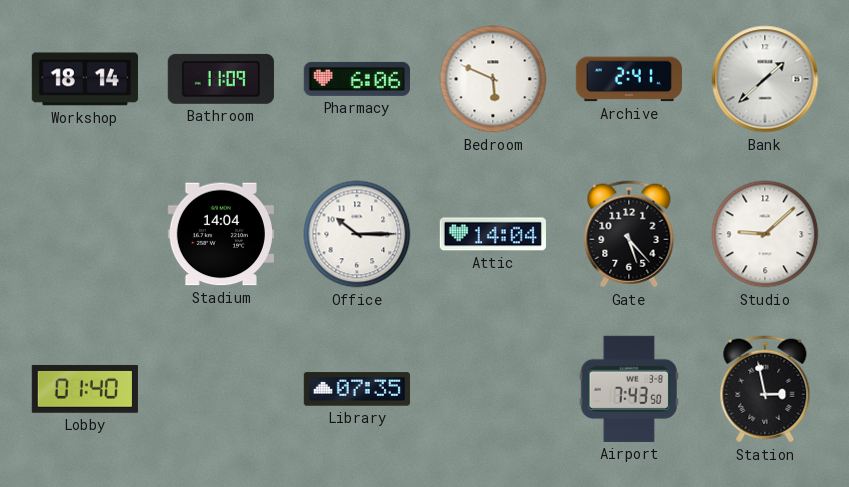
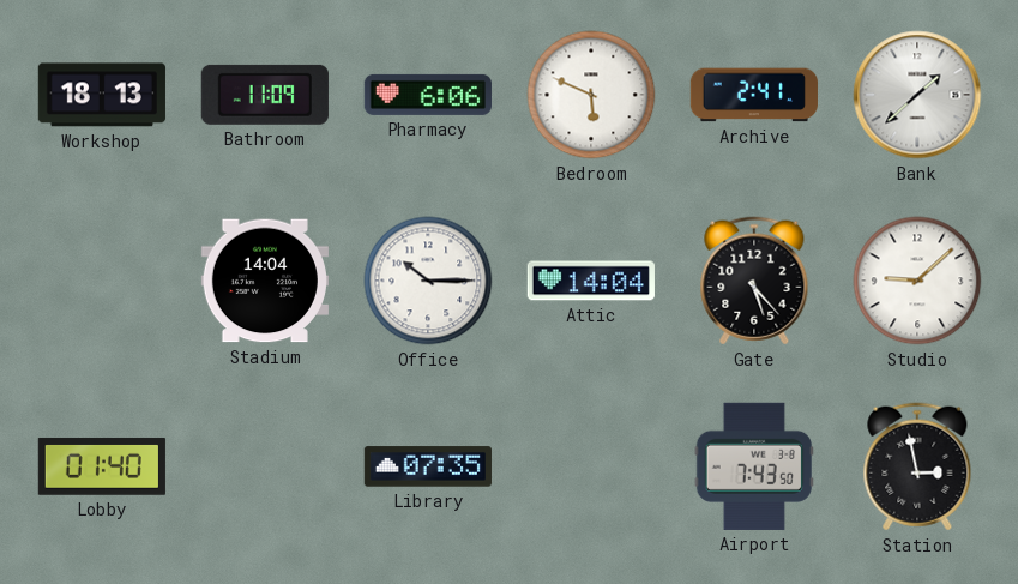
Workshop: 18:14 -> 18:13
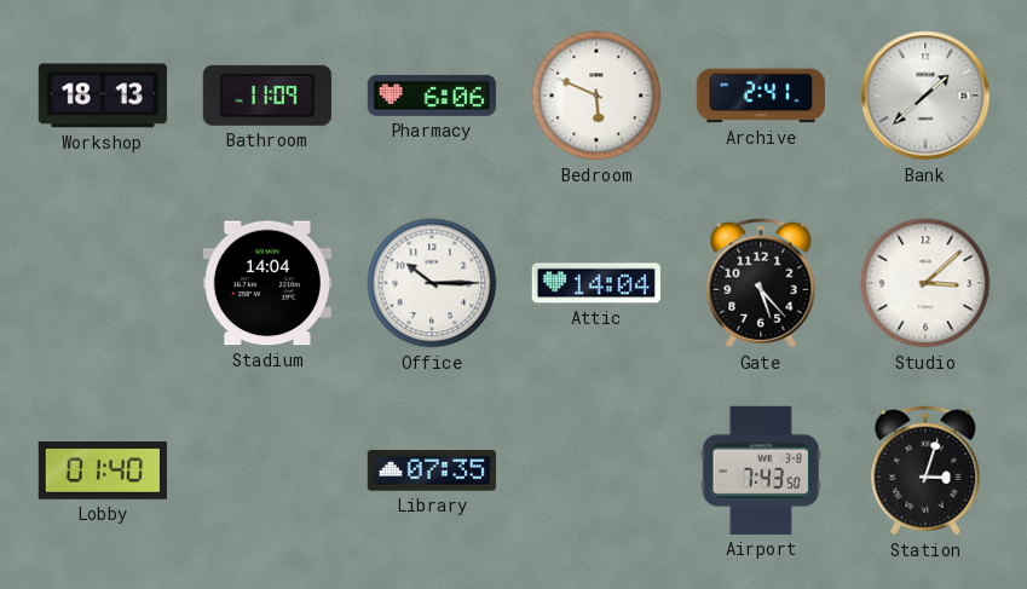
Studio: 9:08 -> 3:08
Station: 2:58 -> 3:03
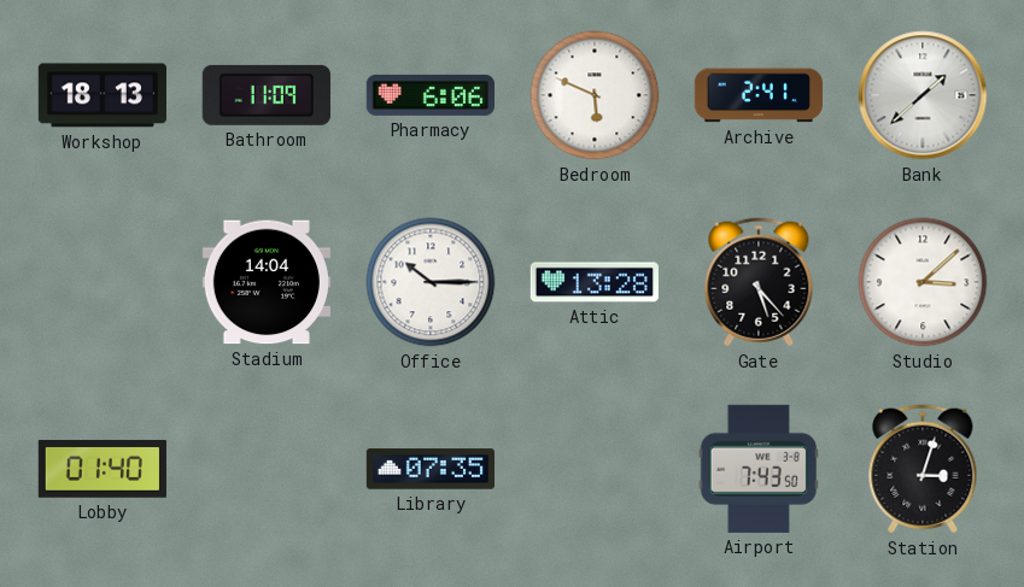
Attic: 14:04 -> 13:28
